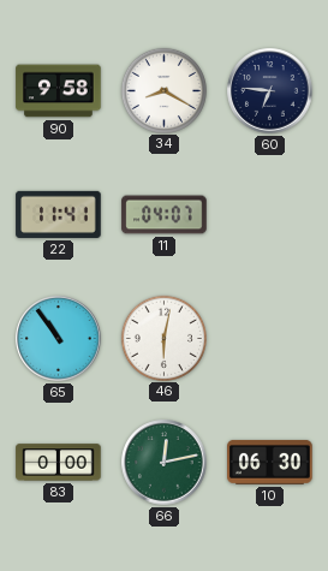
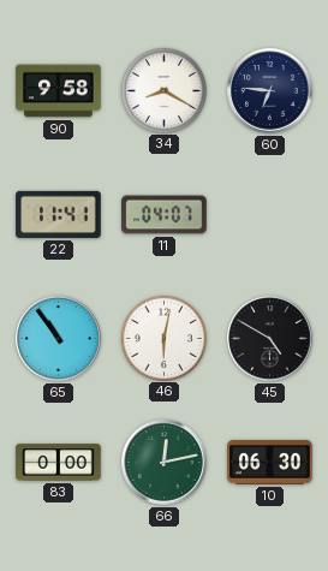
45: none -> 4:50
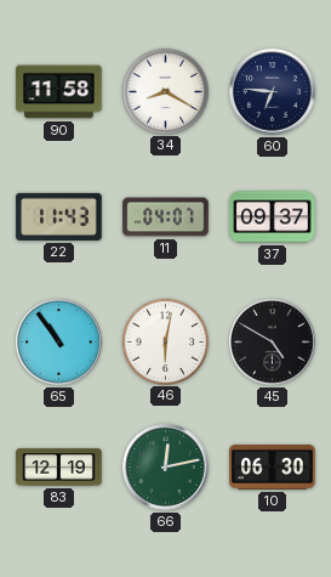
90: 9:58 -> 11:58
22: 11:41 -> 11:43
37: none -> 09:37
83: 0:00 -> 12:19
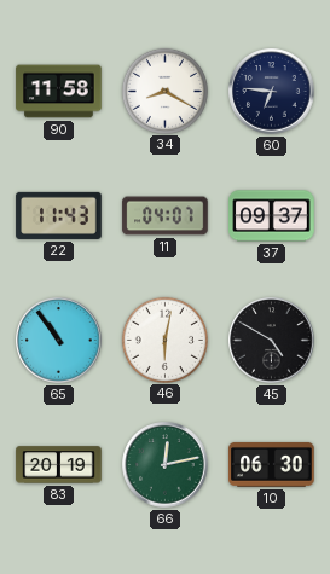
83: 12:19 -> 20:19
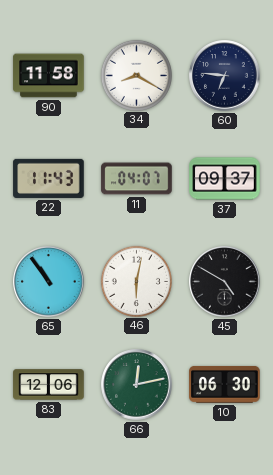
83: 20:19 -> 12:06
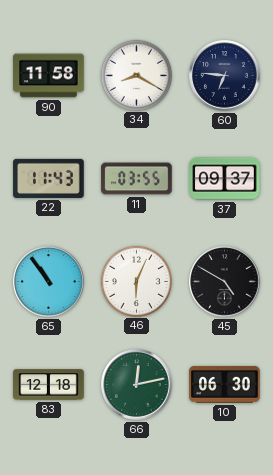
11: 04:07 -> 03:55
46: 6:02 -> 6:04
83: 12:06 -> 12:18
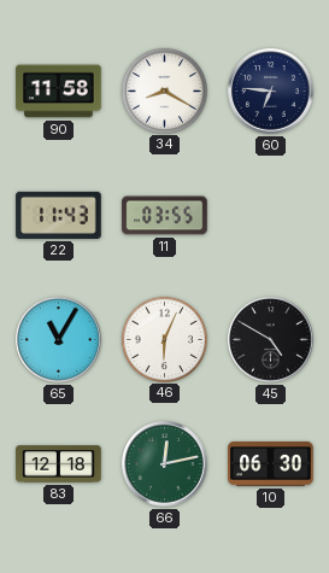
37: 09:37 -> none
65: 10:54 -> 11:05
